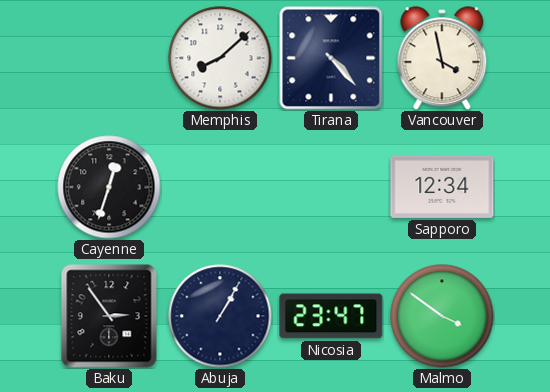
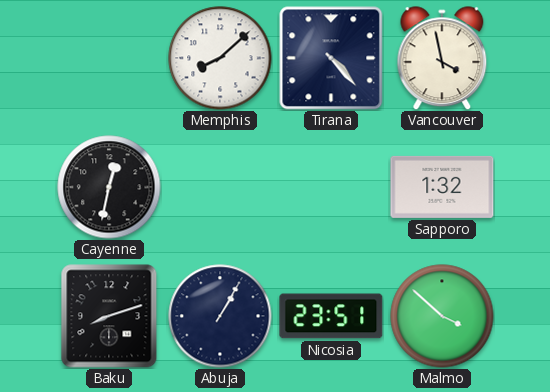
Cayenne: 12:33 -> 12:32
Sapporo: 12:34 -> 1:32
Baku: 2:54 -> 8:12
Nicosia: 23:47 -> 23:51
Malmo: 3:51 -> 3:52
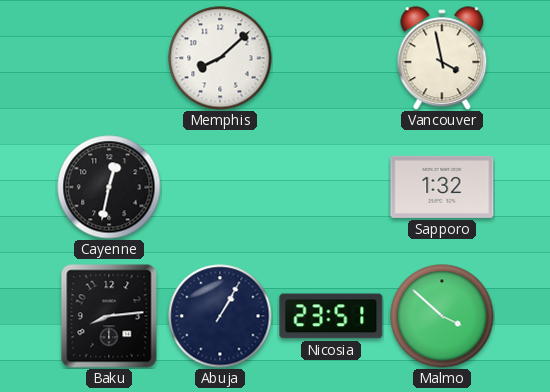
Tirana: 4:23 -> none
Baku: 8:12 -> 8:14
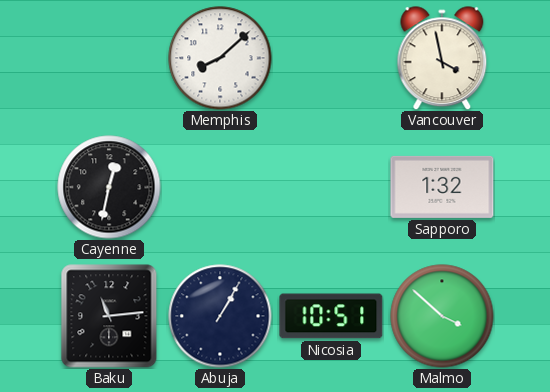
Baku: 8:14 -> 11:14
Nicosia: 23:51 -> 10:51
